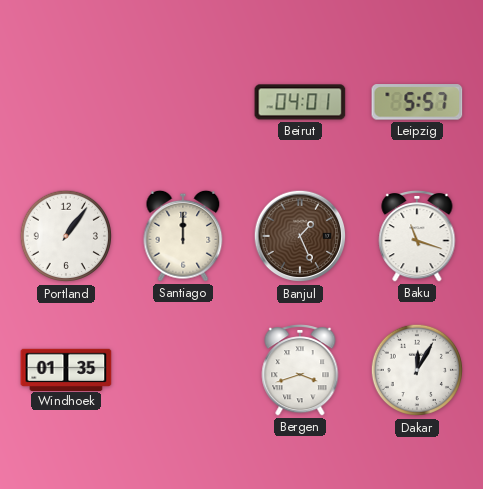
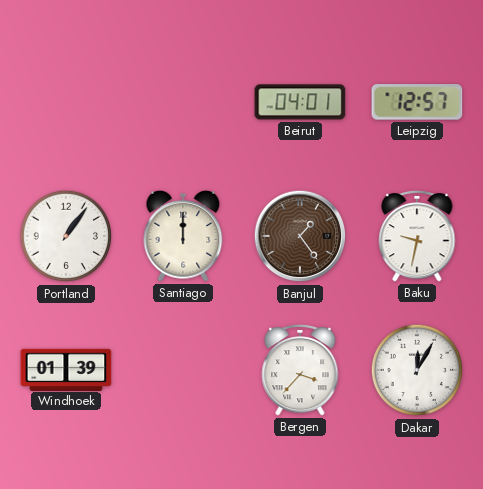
Leipzig: 5:57 -> 12:57
Banjul: 1:26 -> 1:24
Baku: 11:18 -> 9:32
Windhoek: 01:35 -> 01:39
Bergen: 3:42 -> 3:37
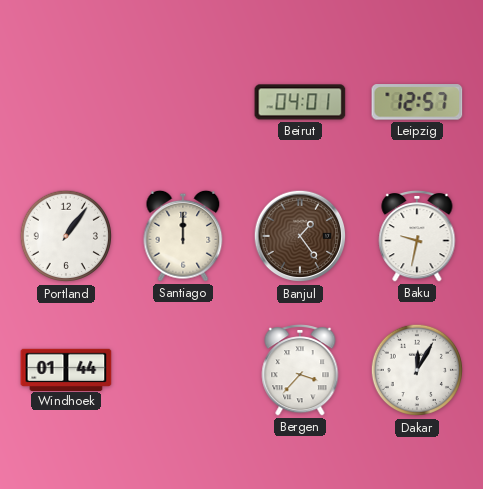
Windhoek: 01:39 -> 01:44
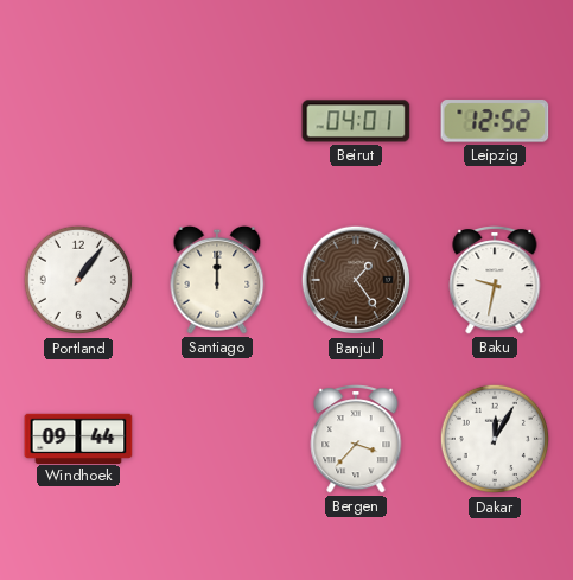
Leipzig: 12:57 -> 12:52
Windhoek: 01:44 -> 09:44
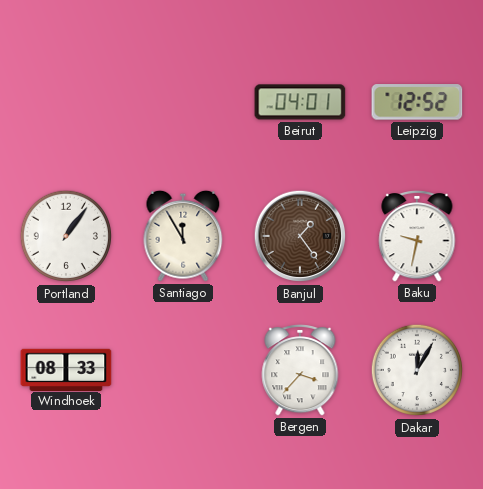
Santiago: 12:00 -> 11:55
Windhoek: 09:44 -> 08:33
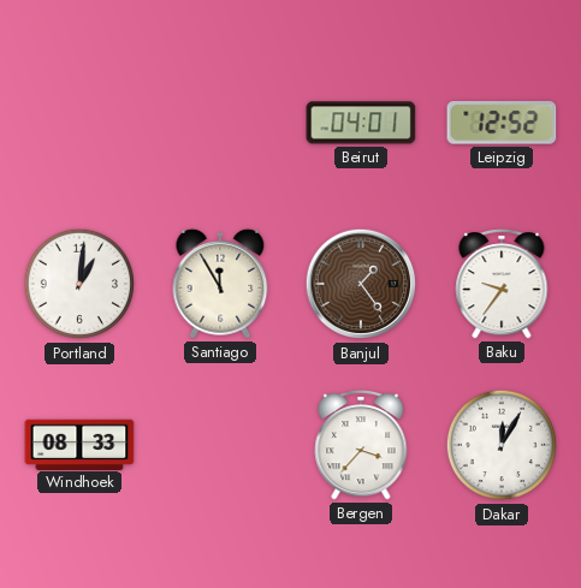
Portland: 1:06 -> 1:01
Baku: 9:32 -> 9:36
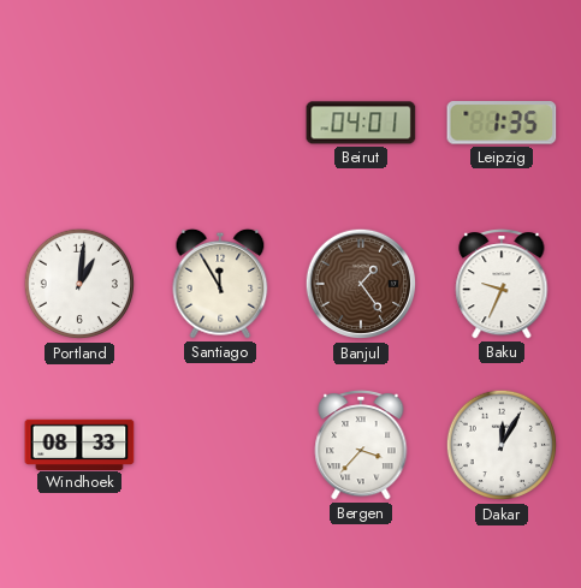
Leipzig: 12:52 -> 1:35
Baku: 9:36 -> 9:34
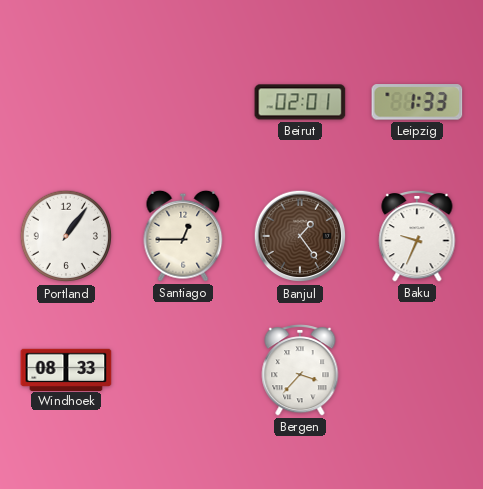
Beirut: 04:01 -> 02:01
Leipzig: 1:35 -> 1:33
Portland: 1:01 -> 1:06
Santiago: 11:55 -> 12:45
Dakar: 12:05 -> none
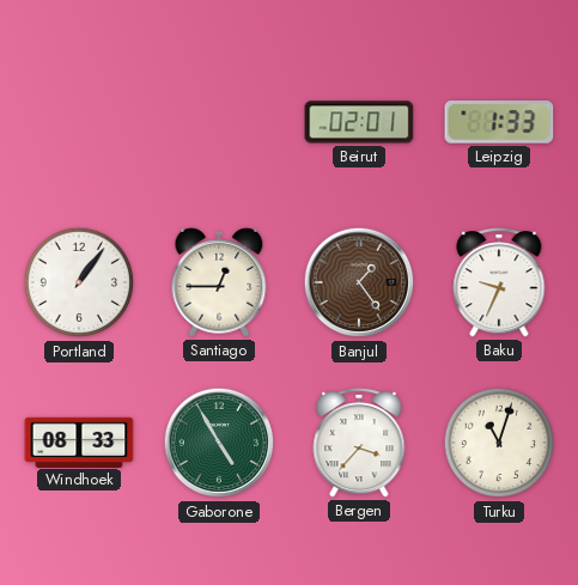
Gaborone: none -> 4:55
Turku: none -> 11:03
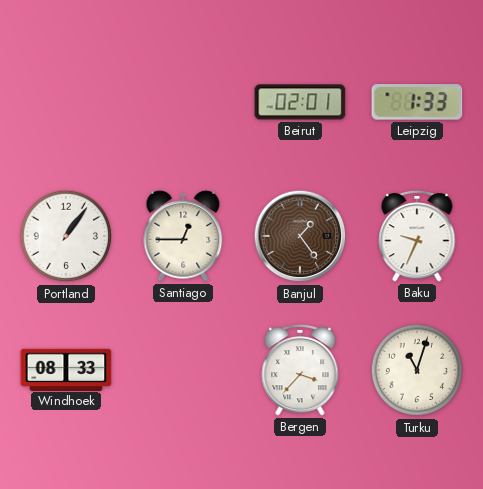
Gaborone: 4:55 -> none
